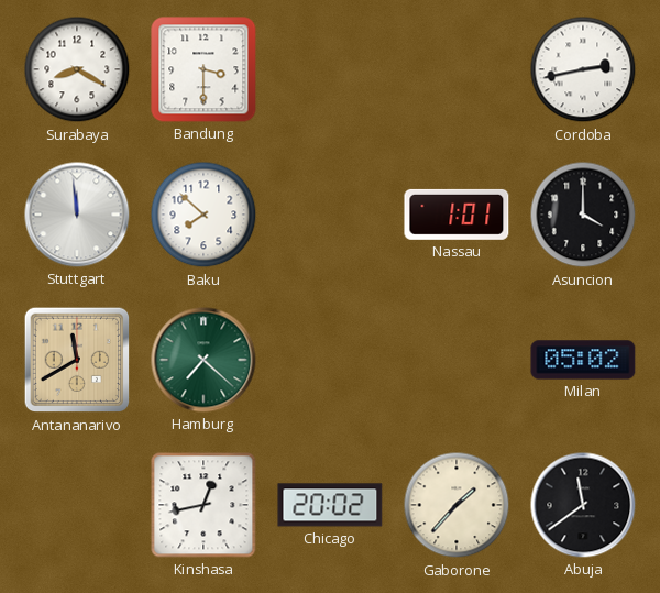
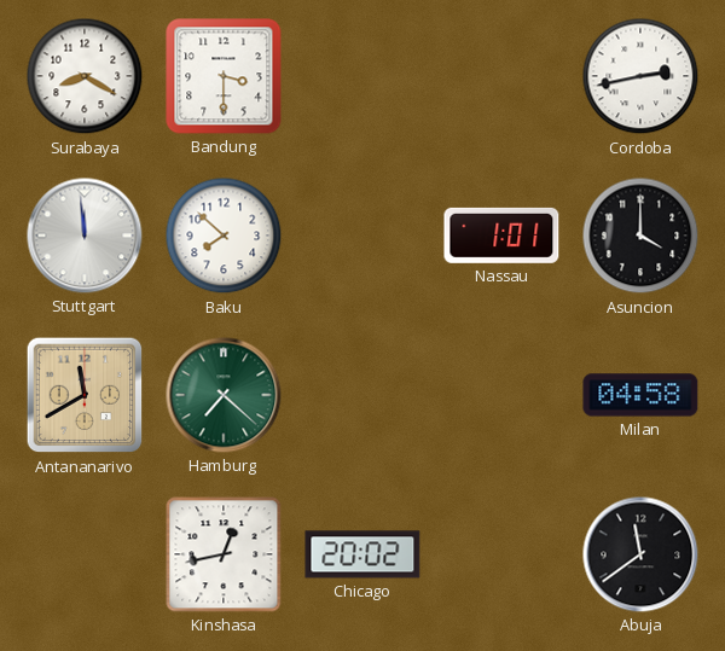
Milan: 05:02 -> 04:58
Gaborone: 1:37 -> none
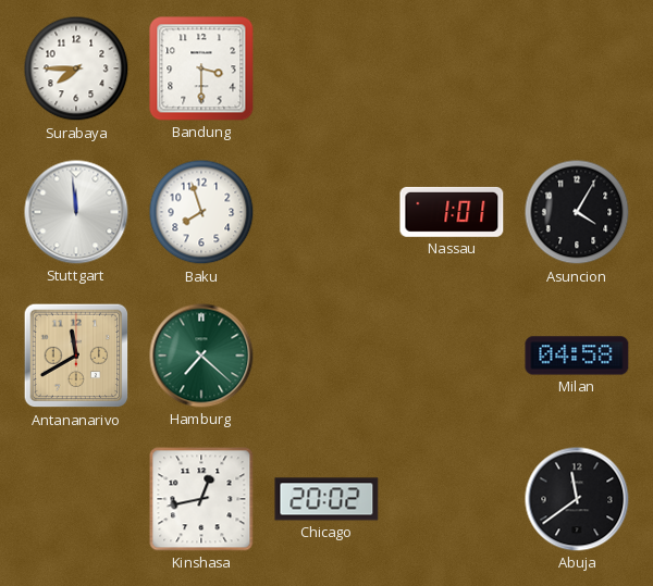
Surabaya: 8:20 -> 7:45
Cordoba: 2:43 -> none
Baku: 7:52 -> 7:57
Asuncion: 4:00 -> 4:05
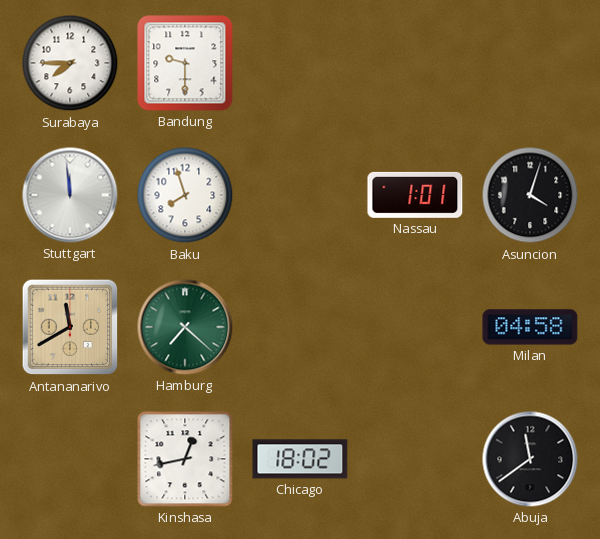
Bandung: 3:30 -> 9:30
Asuncion: 4:05 -> 4:03
Chicago: 20:02 -> 18:02
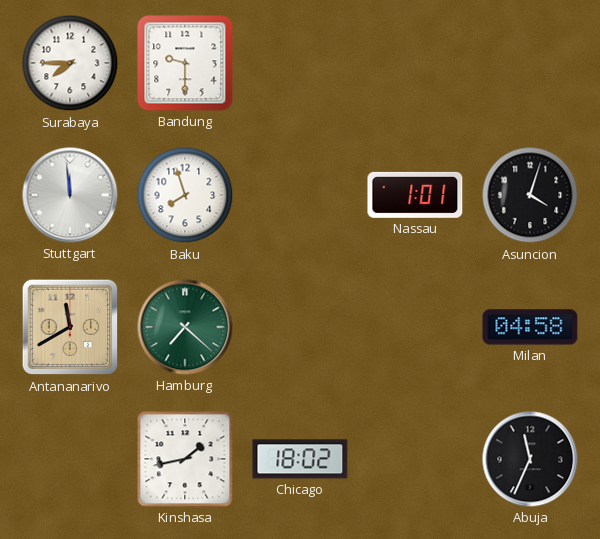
Kinshasa: 12:43 -> 1:43
Abuja: 11:39 -> 11:34
